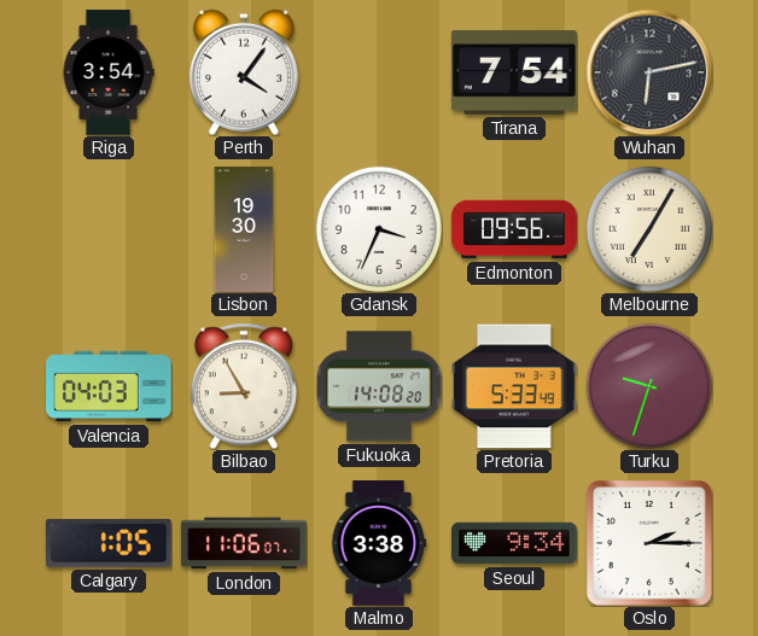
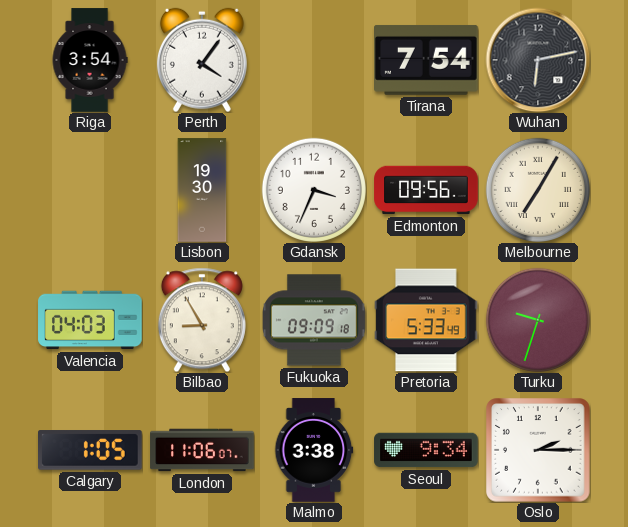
Fukuoka: 14:08 -> 09:09
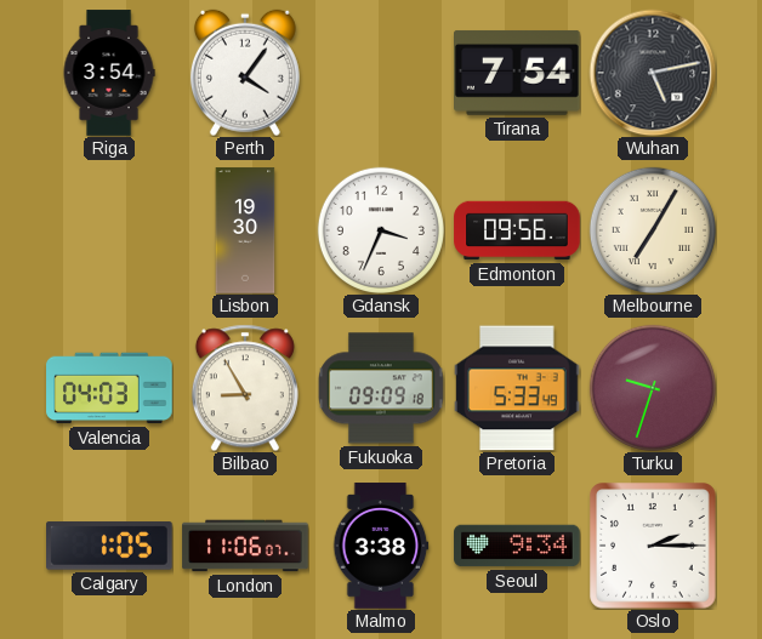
Wuhan: 6:13 -> 5:13
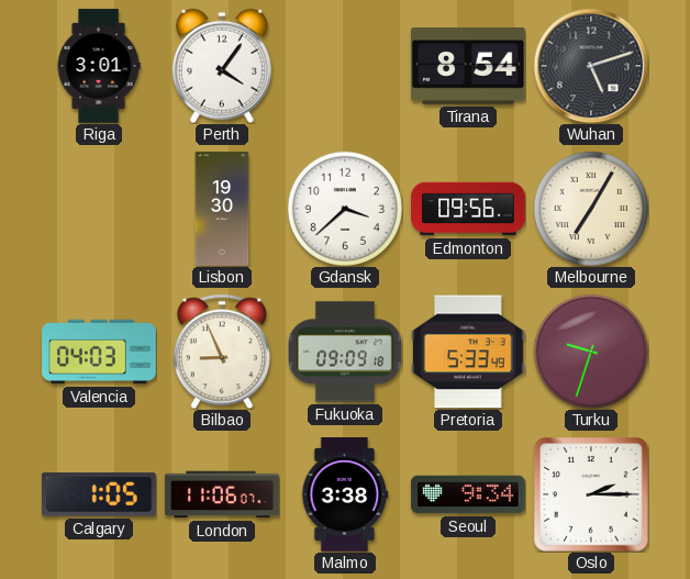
Riga: 3:54 -> 3:01
Tirana: 7:54 -> 8:54
Wuhan: 5:13 -> 5:12
Gdansk: 3:34 -> 3:38
Bilbao: 8:55 -> 8:56
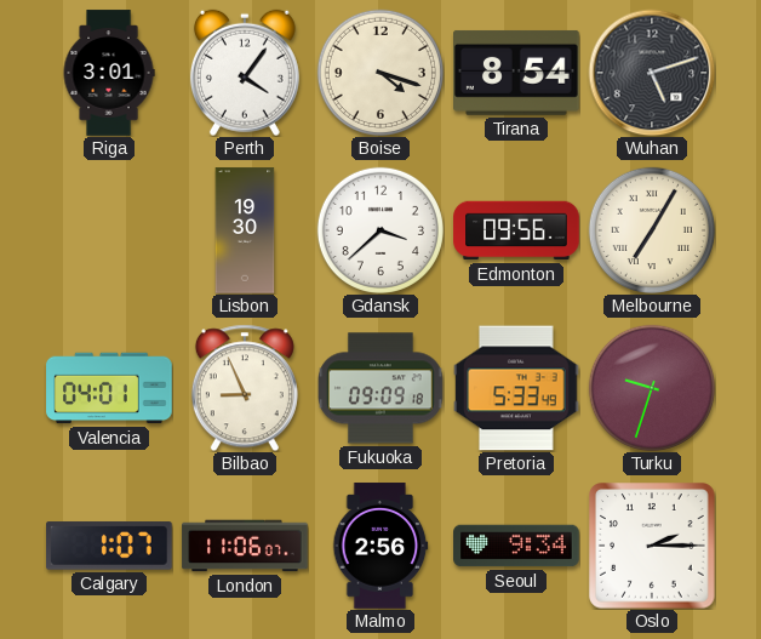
Boise: none -> 4:18
Valencia: 04:03 -> 04:01
Calgary: 1:05 -> 1:07
Malmo: 3:38 -> 2:56
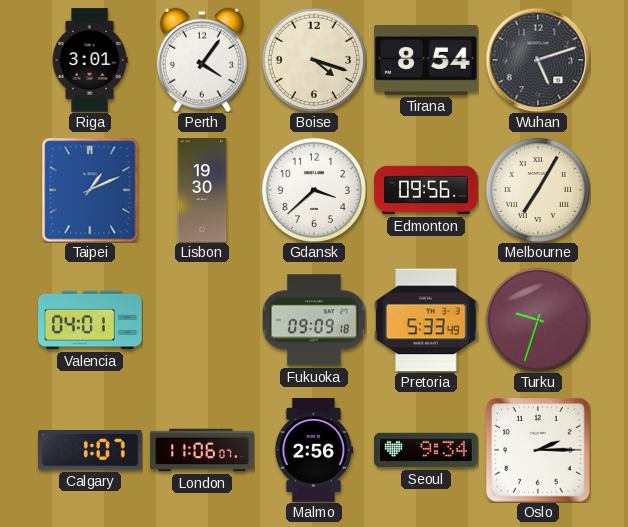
Taipei: none -> 1:11
Bilbao: 8:56 -> none
